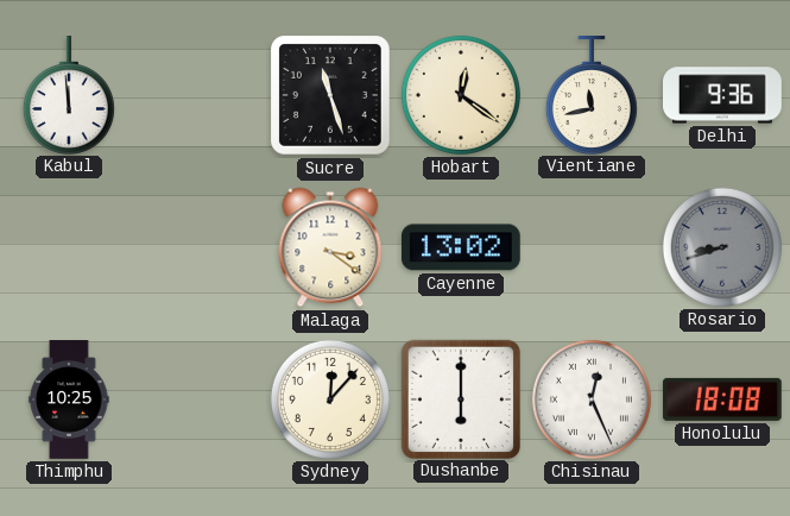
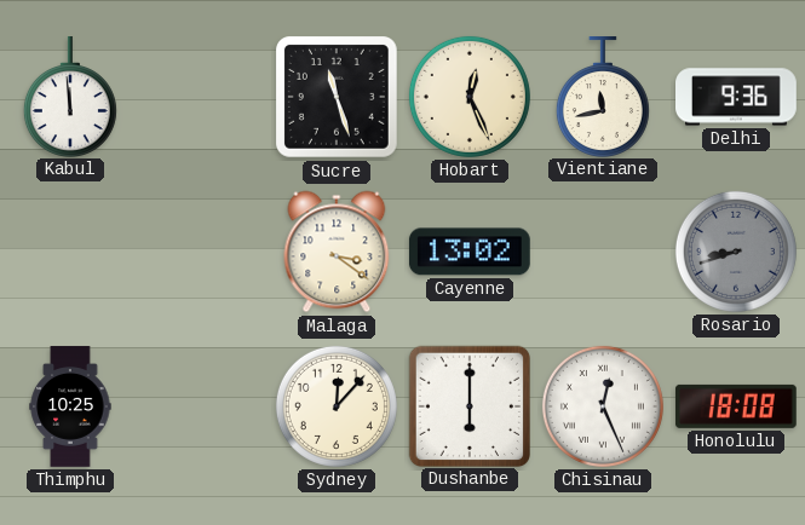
Hobart: 12:21 -> 12:26
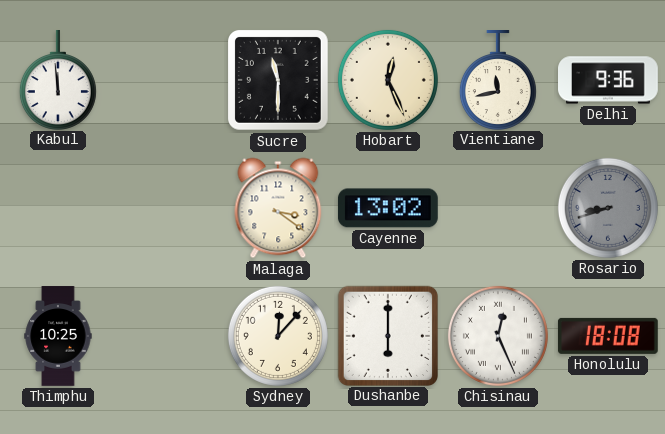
Sucre: 11:27 -> 11:30
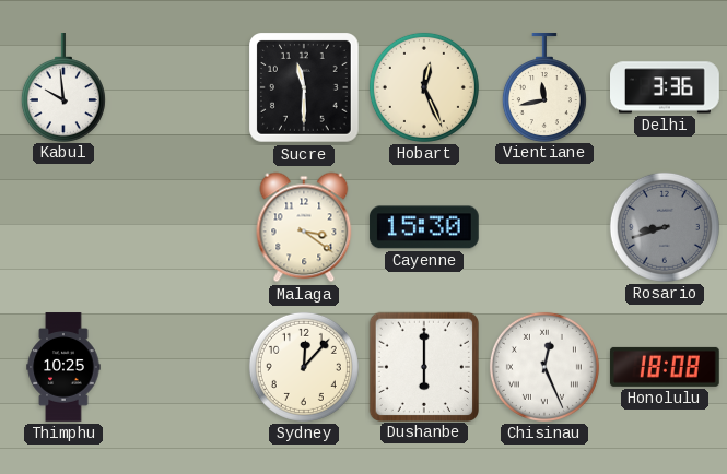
Kabul: 11:59 -> 9:59
Delhi: 9:36 -> 3:36
Cayenne: 13:02 -> 15:30
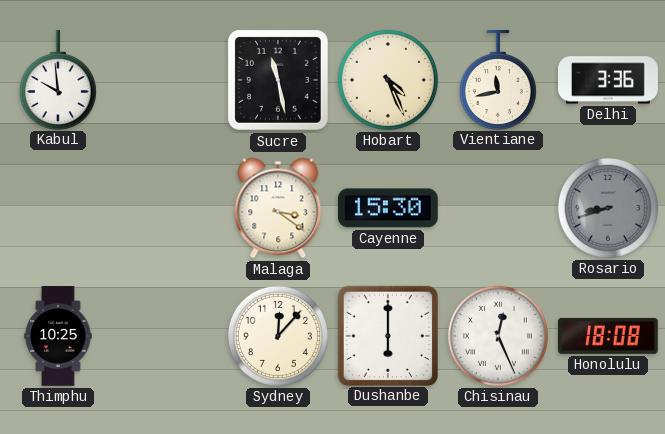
Sucre: 11:30 -> 11:28
Hobart: 12:26 -> 4:26
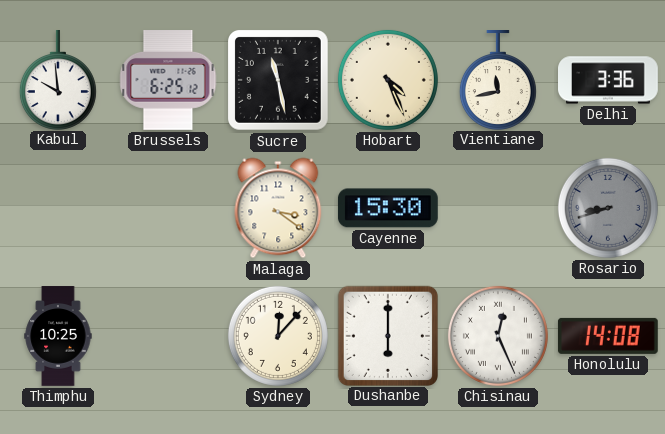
Brussels: none -> 6:25
Honolulu: 18:08 -> 14:08
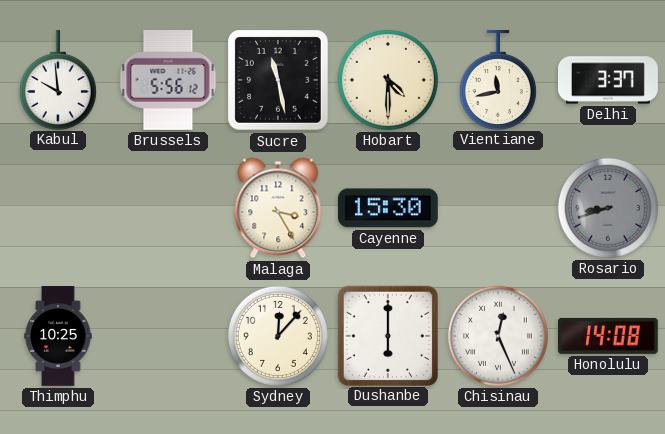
Brussels: 6:25 -> 5:56
Hobart: 4:26 -> 4:30
Delhi: 3:36 -> 3:37
Malaga: 3:21 -> 3:25
